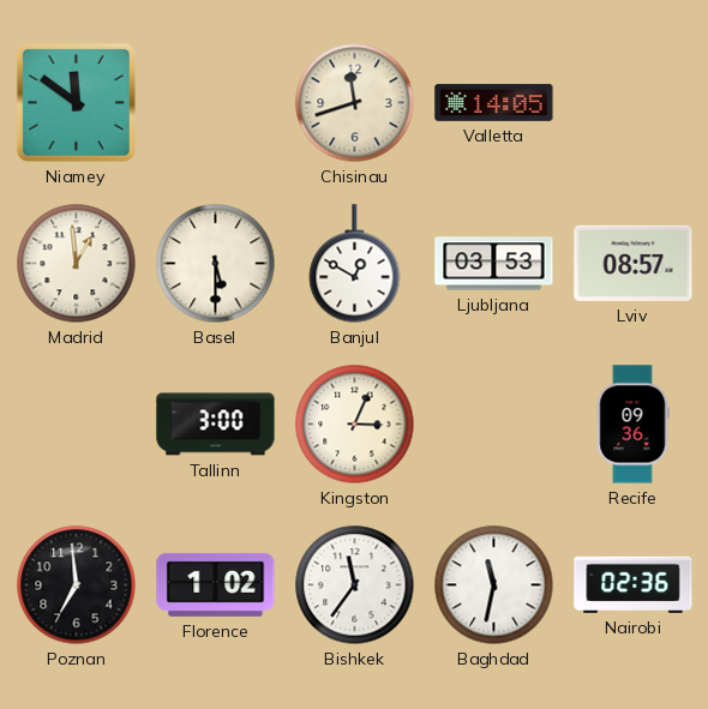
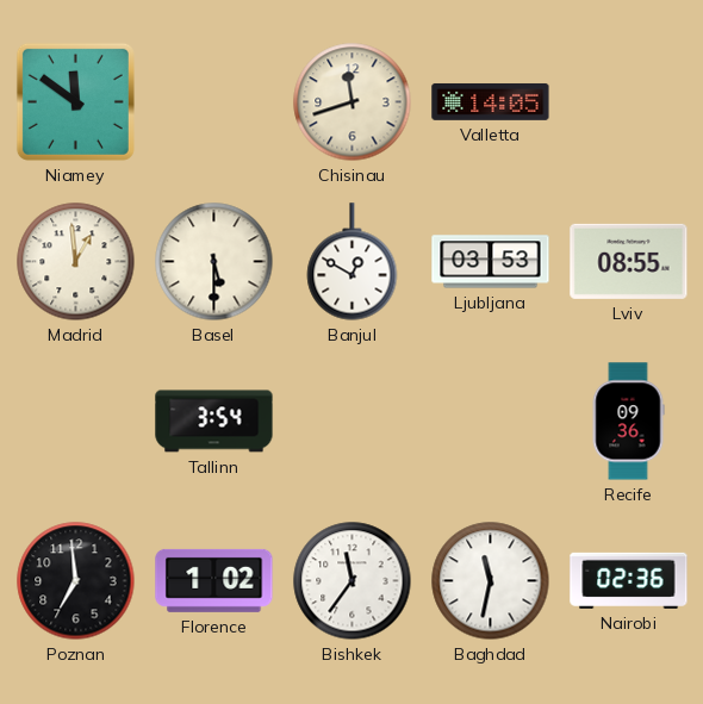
Lviv: 08:57 -> 08:55
Tallinn: 3:00 -> 3:54
Kingston: 3:04 -> none
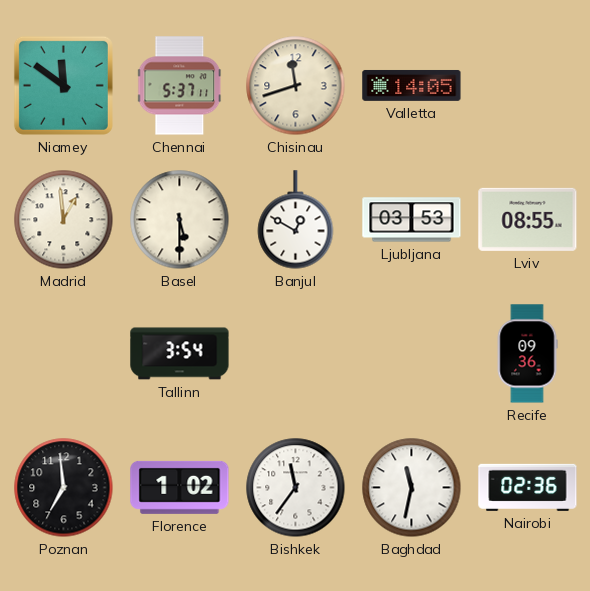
Chennai: none -> 5:37
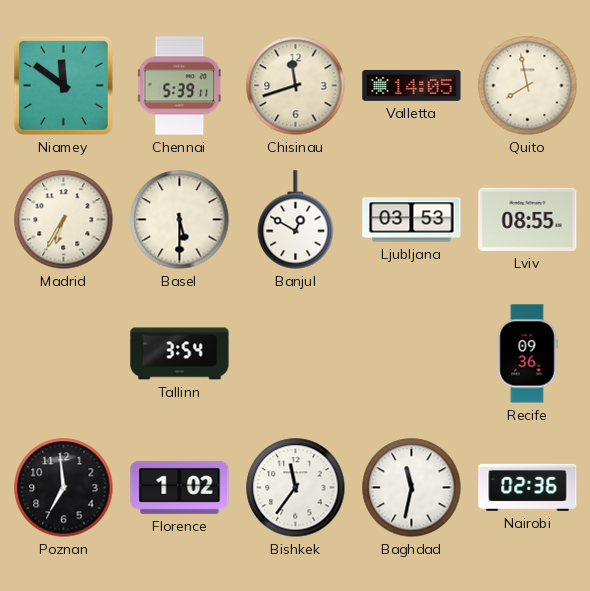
Chennai: 5:37 -> 5:39
Quito: none -> 7:58
Madrid: 12:59 -> 6:35
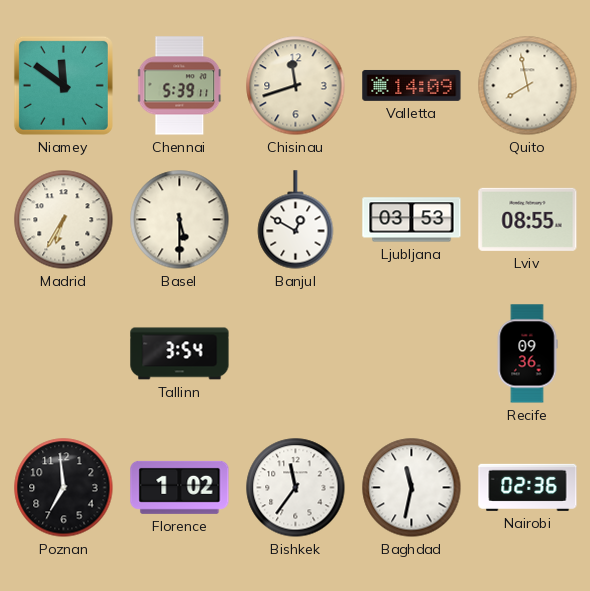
Valletta: 14:05 -> 14:09
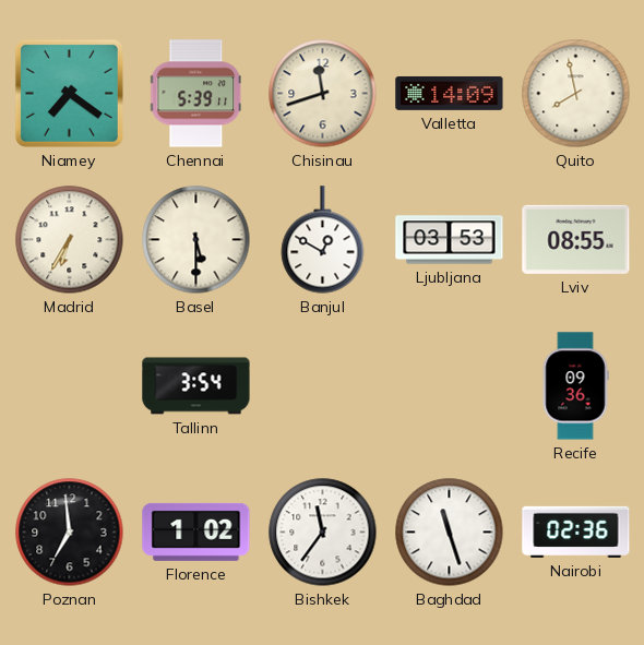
Niamey: 11:51 -> 7:21
Baghdad: 11:32 -> 11:27
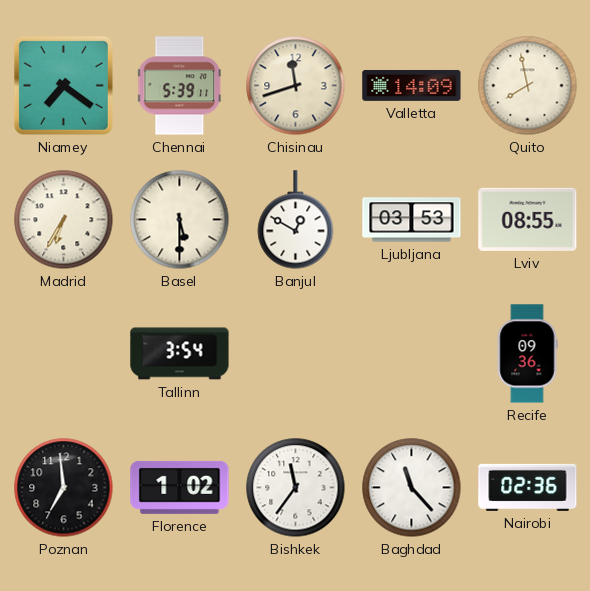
Baghdad: 11:27 -> 11:23
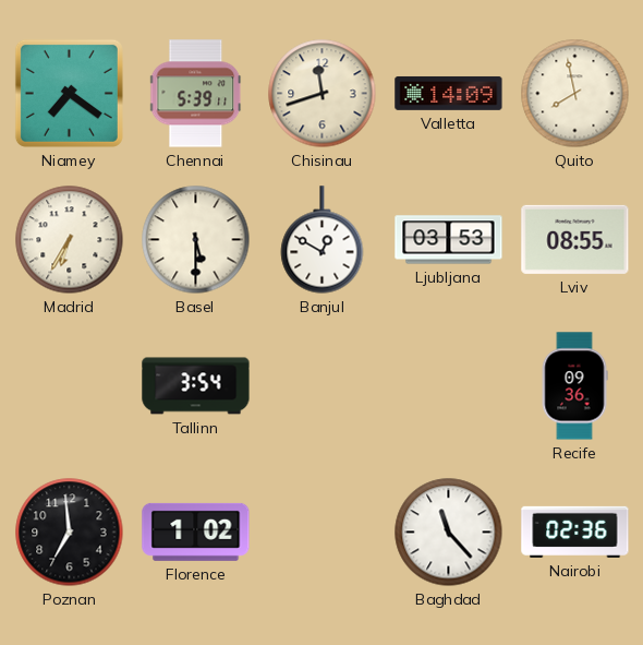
Bishkek: 11:36 -> none
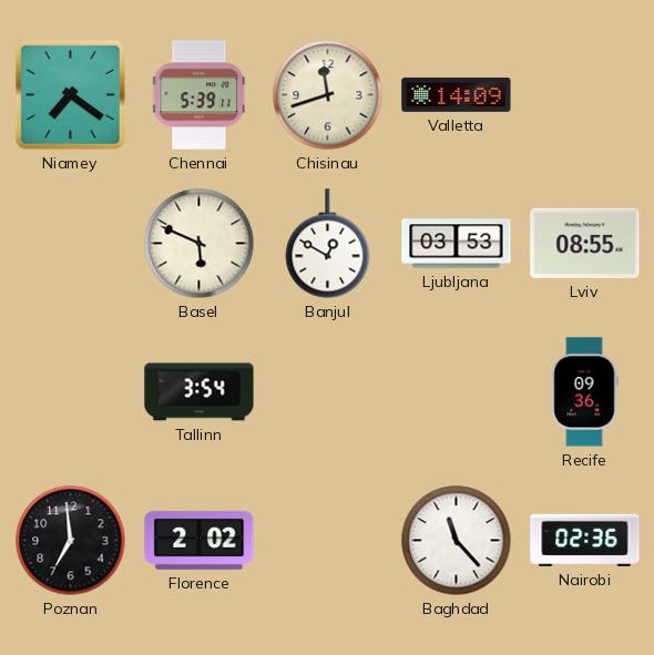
Quito: 7:58 -> none
Madrid: 6:35 -> none
Basel: 5:30 -> 5:49
Florence: 1:02 -> 2:02
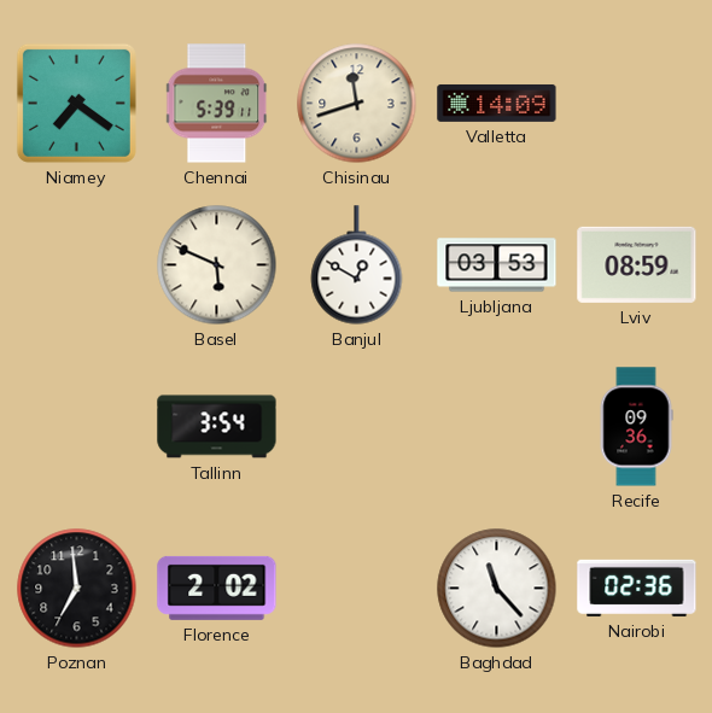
Lviv: 08:55 -> 08:59
